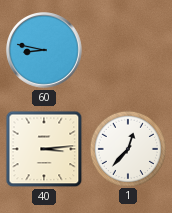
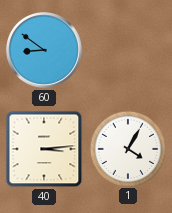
60: 8:47 -> 8:51
1: 12:37 -> 4:05
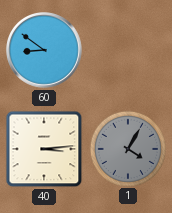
1 dial: white -> grey
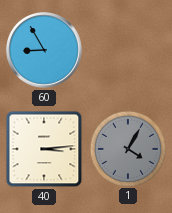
60: 8:51 -> 8:55
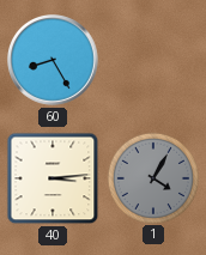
60: 8:55 -> 8:25
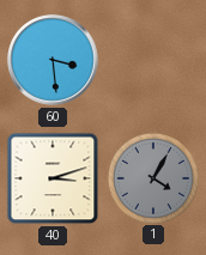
60: 8:25 -> 3:29
40: 3:14 -> 3:12
